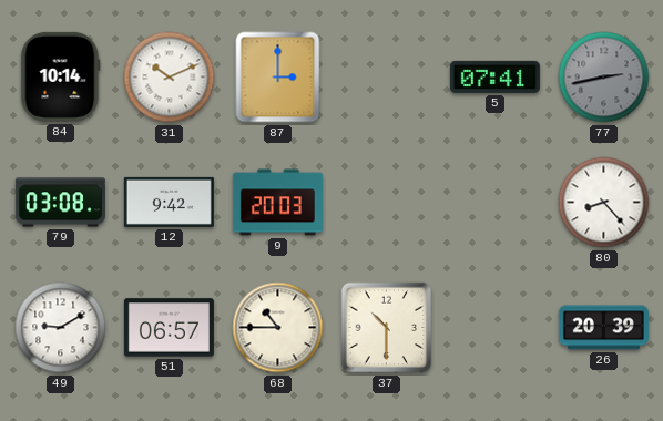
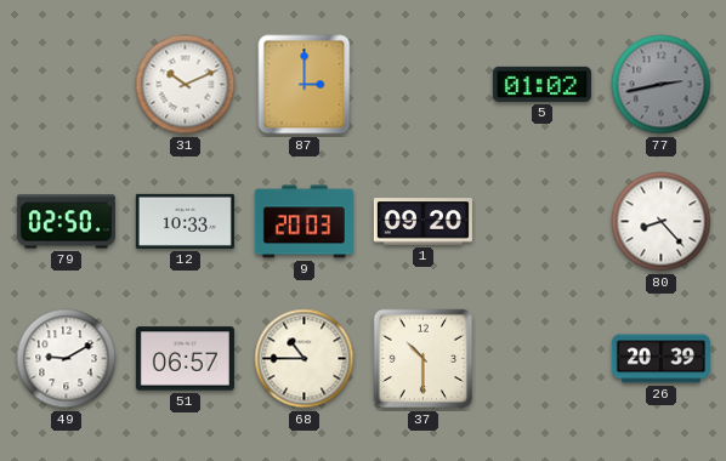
84: 10:14 -> none
5: 07:41 -> 01:02
79: 03:08 -> 02:50
12: 9:42 -> 10:33
1: none -> 09:20
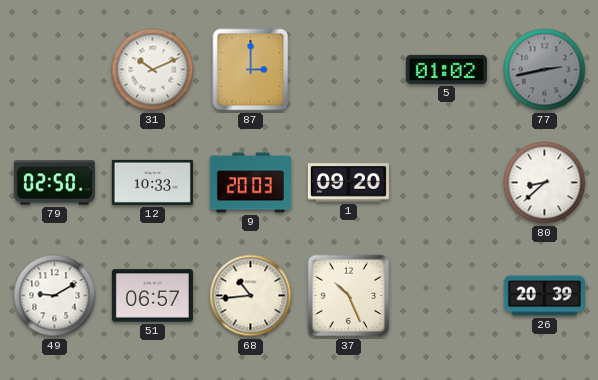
80: 8:23 -> 8:38
68: 10:45 -> 10:44
37: 10:30 -> 10:26
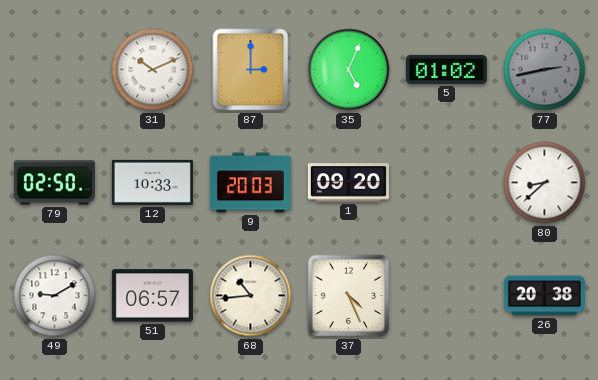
35: none -> 5:04
37: 10:26 -> 4:26
26: 20:39 -> 20:38
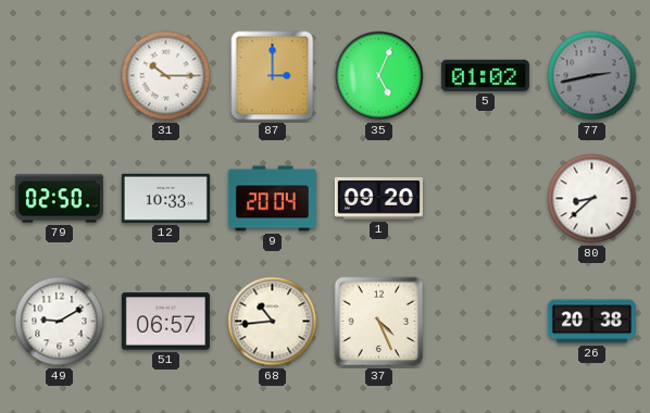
31: 10:11 -> 10:15
9: 20:03 -> 20:04
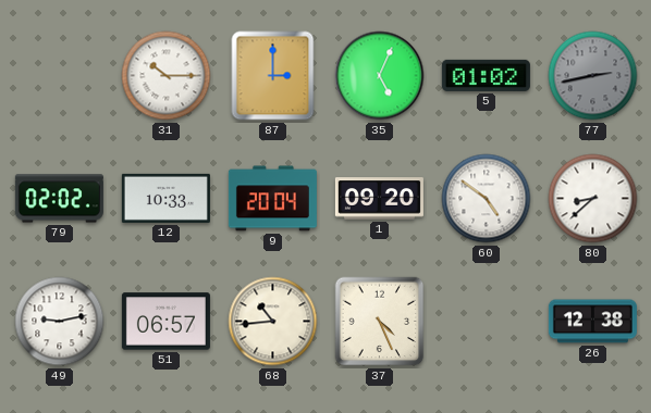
79: 02:50 -> 02:02
60: none -> 4:51
49: 9:10 -> 9:13
26: 20:38 -> 12:38
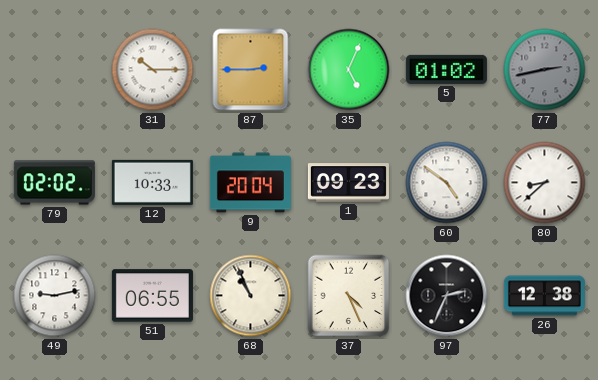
87: 3:00 -> 2:45
1: 09:20 -> 09:23
51: 06:57 -> 06:55
68: 10:44 -> 10:56
97: none -> 2:34
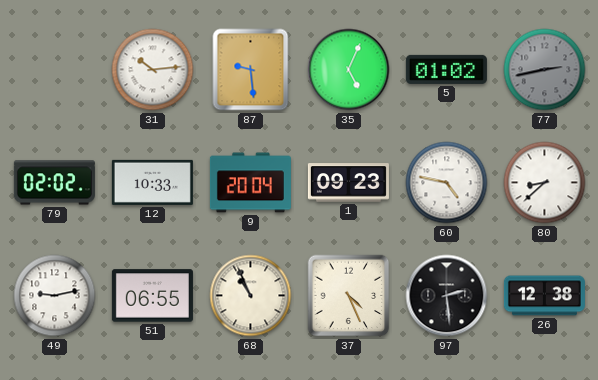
31: 10:15 -> 10:14
87: 2:45 -> 9:29
60: 4:51 -> 4:47
97: 2:34 -> 2:29
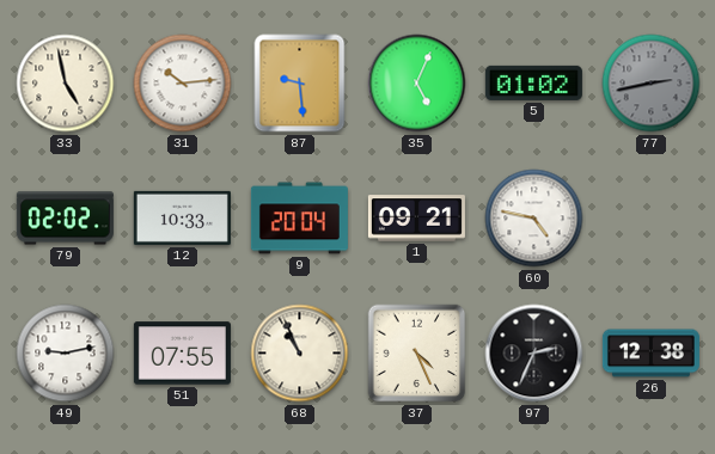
33: none -> 4:58
1: 09:23 -> 09:21
80: 8:38 -> none
51: 06:55 -> 07:55
97: 2:29 -> 2:34
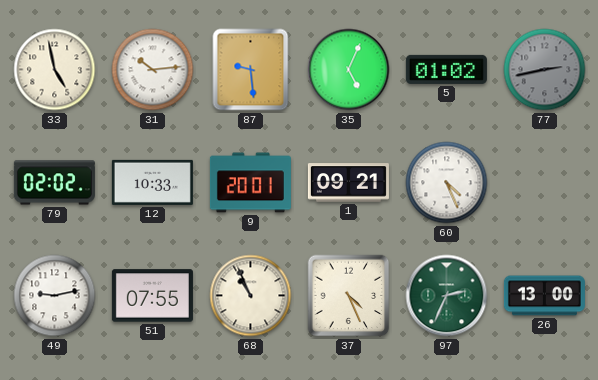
9: 20:04 -> 20:01
60: 4:47 -> 4:26
97 dial: black -> green
26: 12:38 -> 13:00
